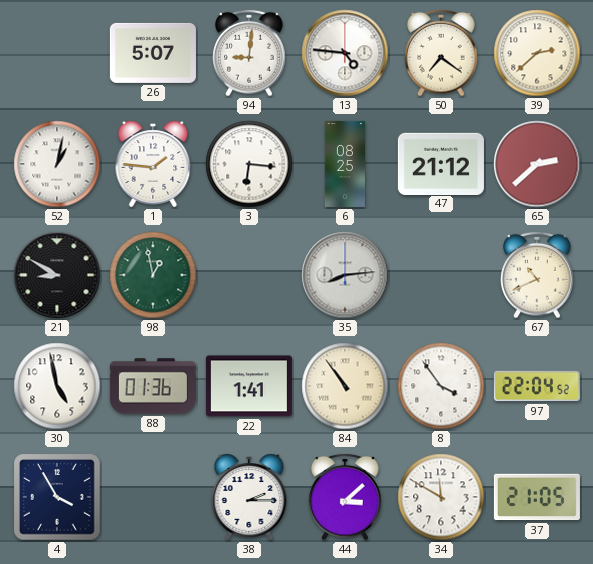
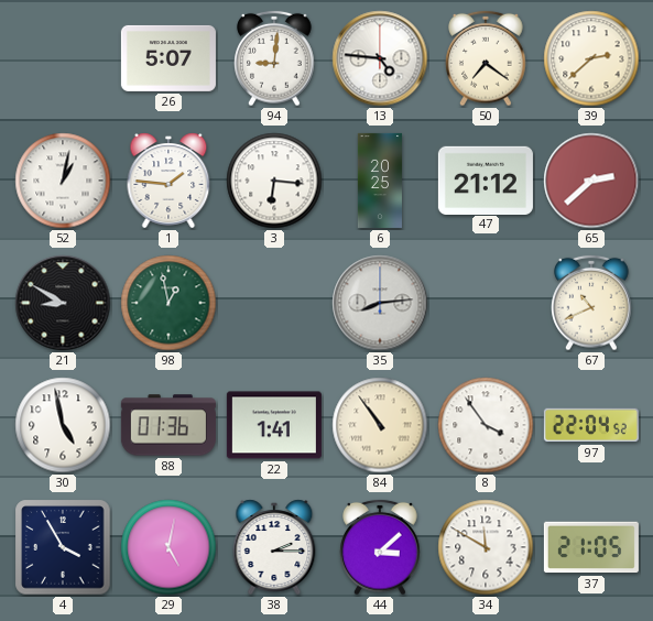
6: 08:25 -> 20:25
29: none -> 5:02
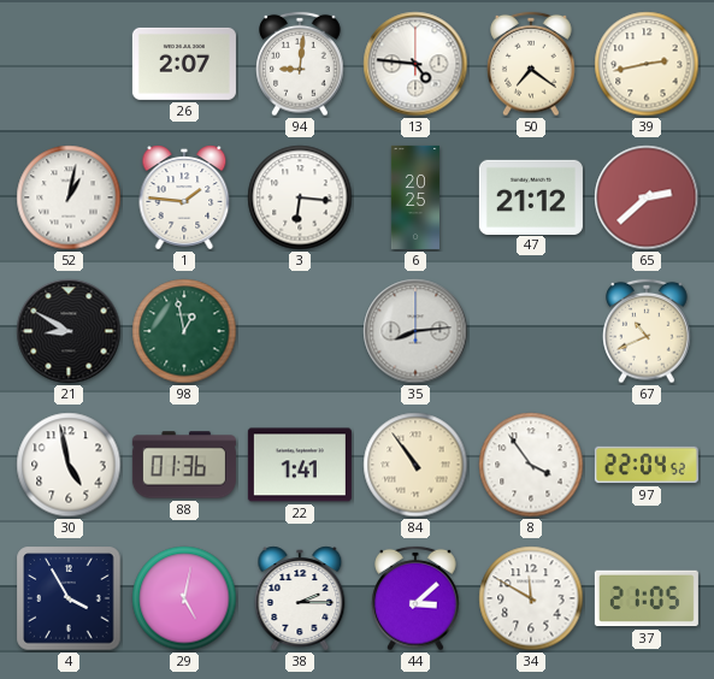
26: 5:07 -> 2:07
39: 2:38 -> 2:43
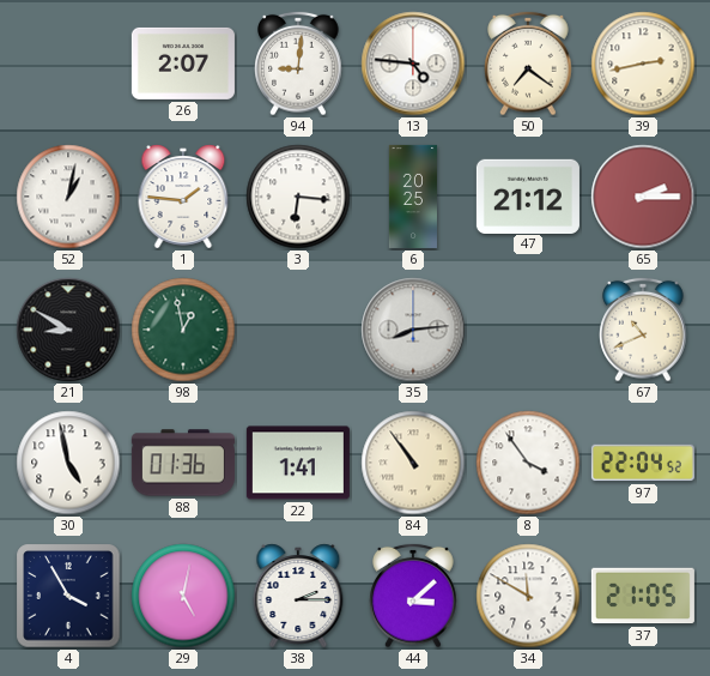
65: 2:38 -> 2:15
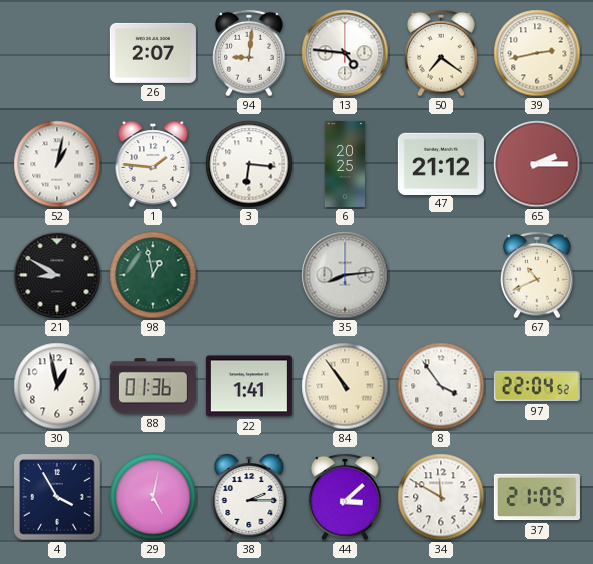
30: 4:58 -> 12:58
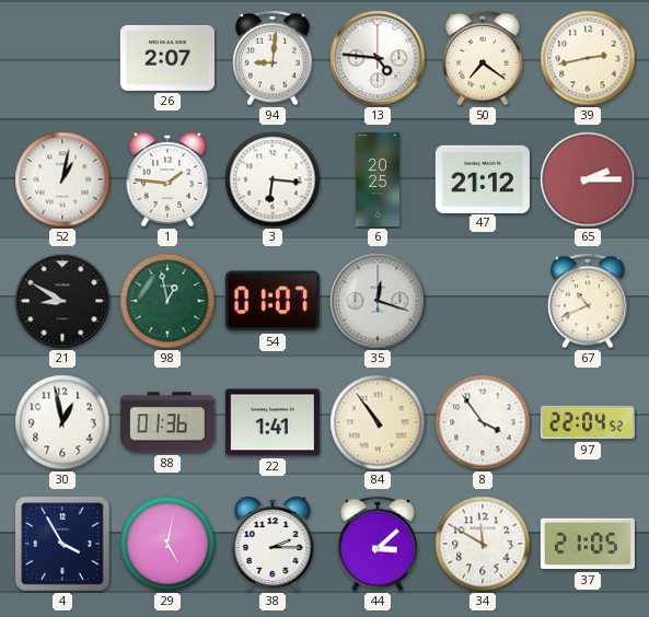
54: none -> 01:07
35: 8:14 -> 12:18
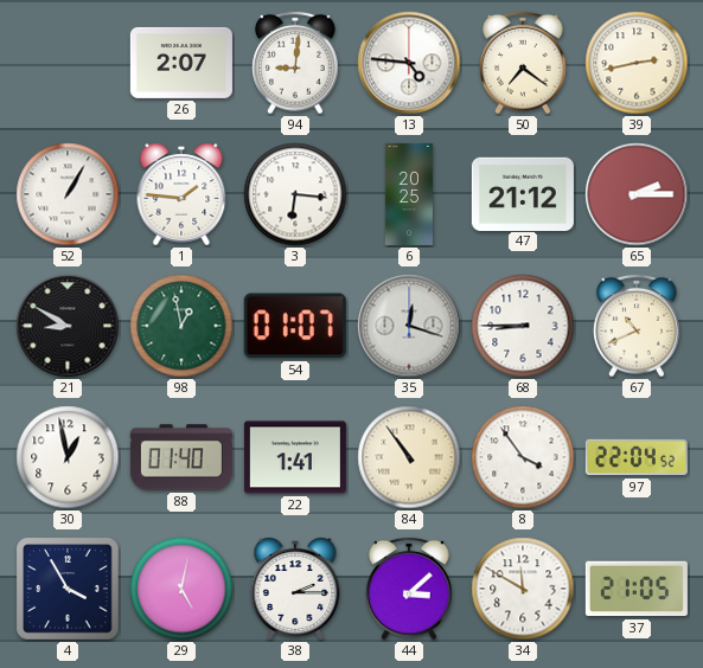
52: 1:02 -> 1:05
68: none -> 8:45
88: 01:36 -> 01:40
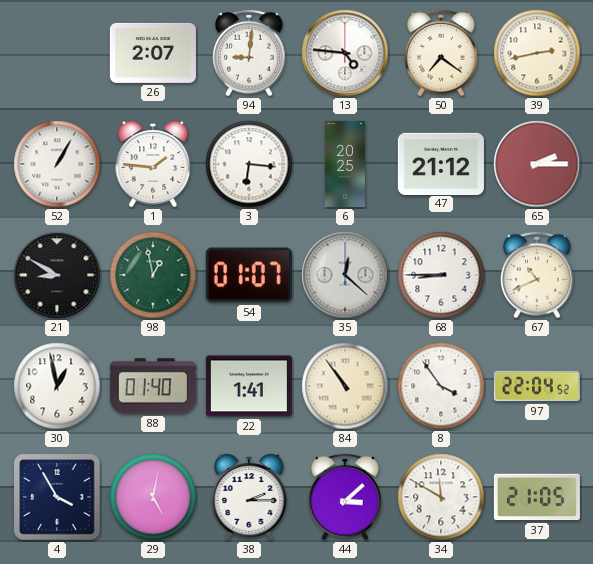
35: 12:18 -> 12:22
